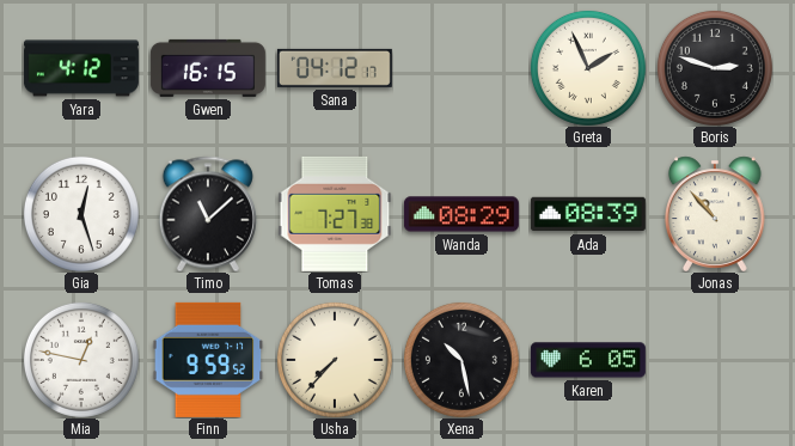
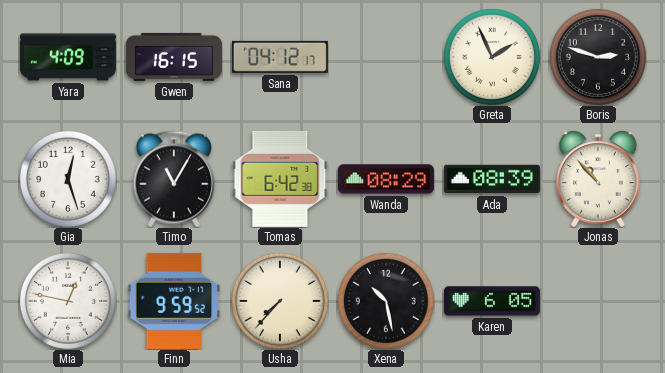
Yara: 4:12 -> 4:09
Timo: 11:08 -> 11:05
Tomas: 7:27 -> 6:42
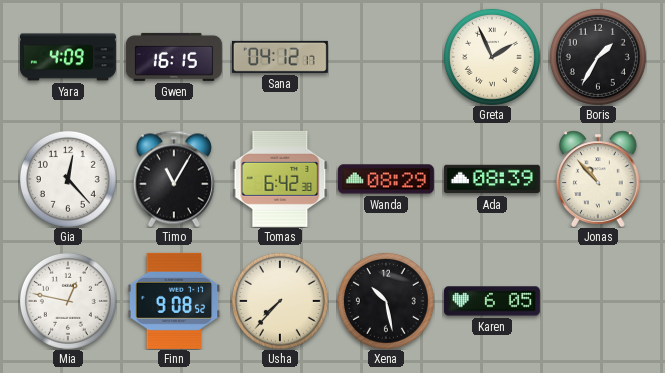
Boris: 2:48 -> 1:35
Gia: 12:27 -> 12:23
Finn: 9:59 -> 9:08
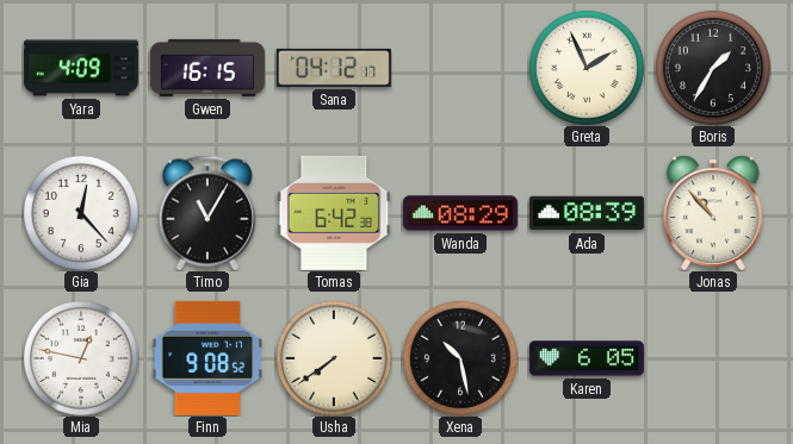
Usha: 7:37 -> 7:39
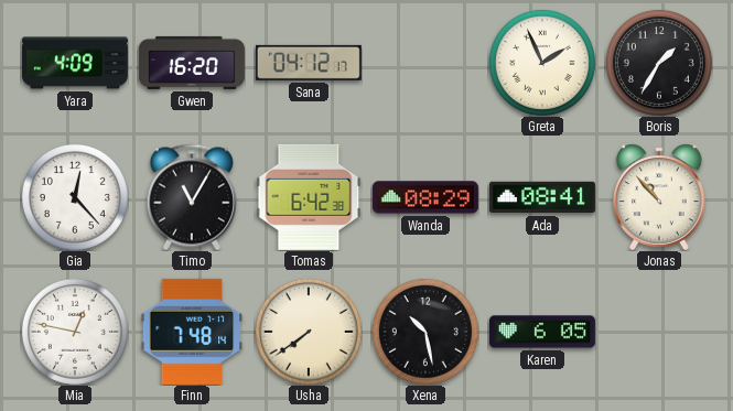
Gwen: 16:15 -> 16:20
Ada: 08:39 -> 08:41
Finn: 9:08 -> 7:48
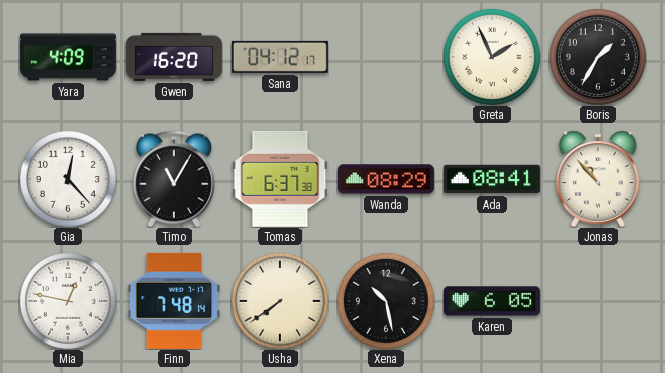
Tomas: 6:42 -> 6:37
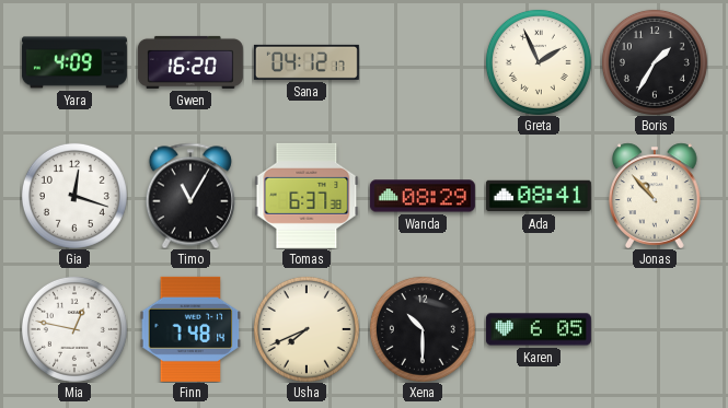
Gia: 12:23 -> 12:18
Usha: 7:39 -> 7:41
Xena: 10:28 -> 10:30
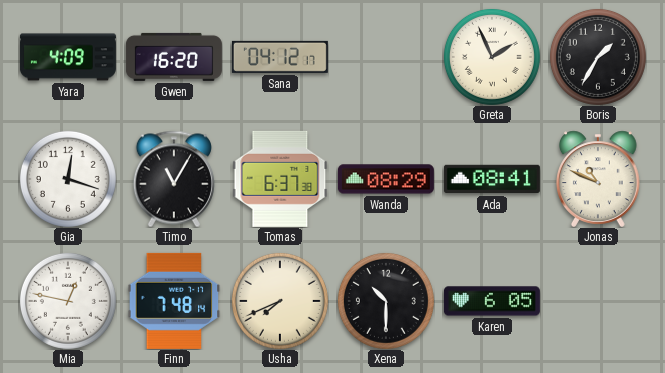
Jonas: 10:53 -> 10:49
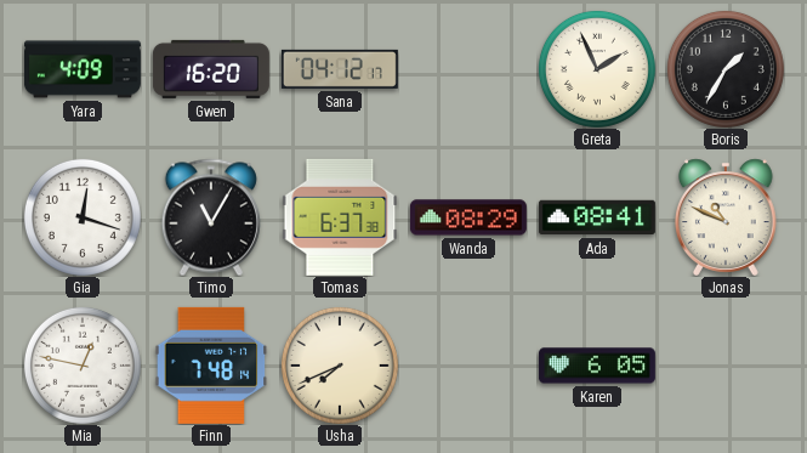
Xena: 10:30 -> none
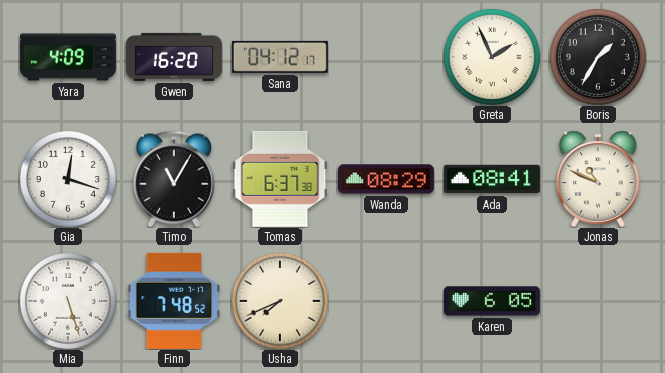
Mia: 12:47 -> 5:27
Finn: 7:48:14 -> 7:48:52
